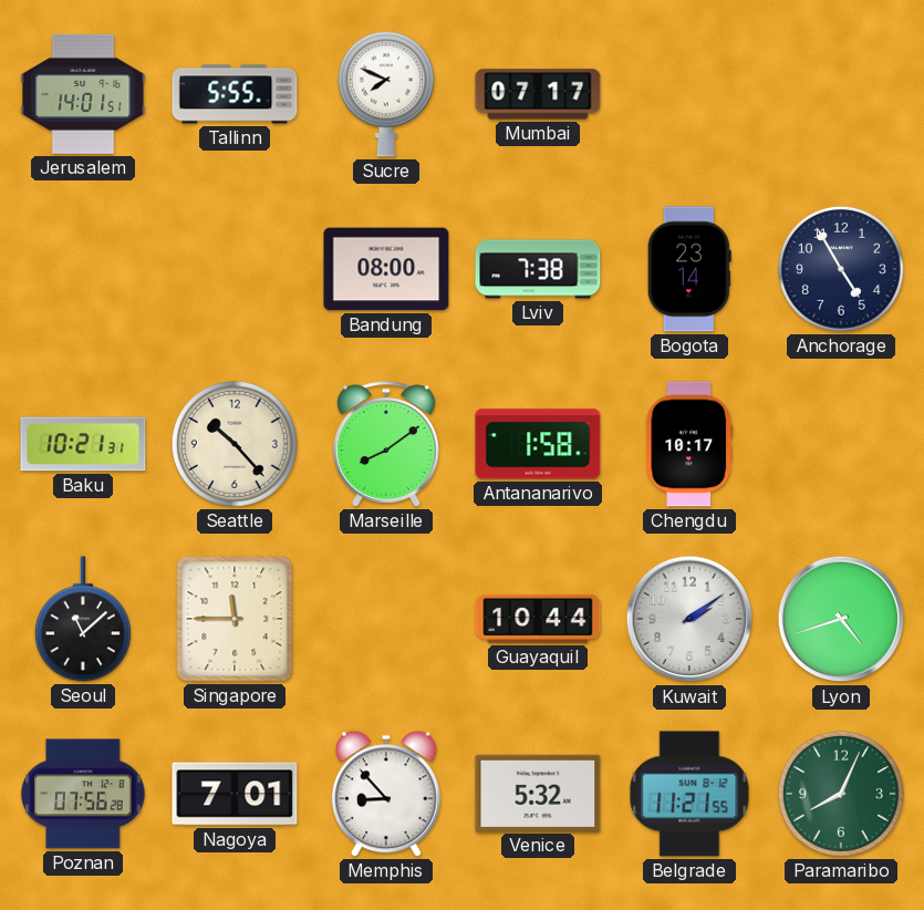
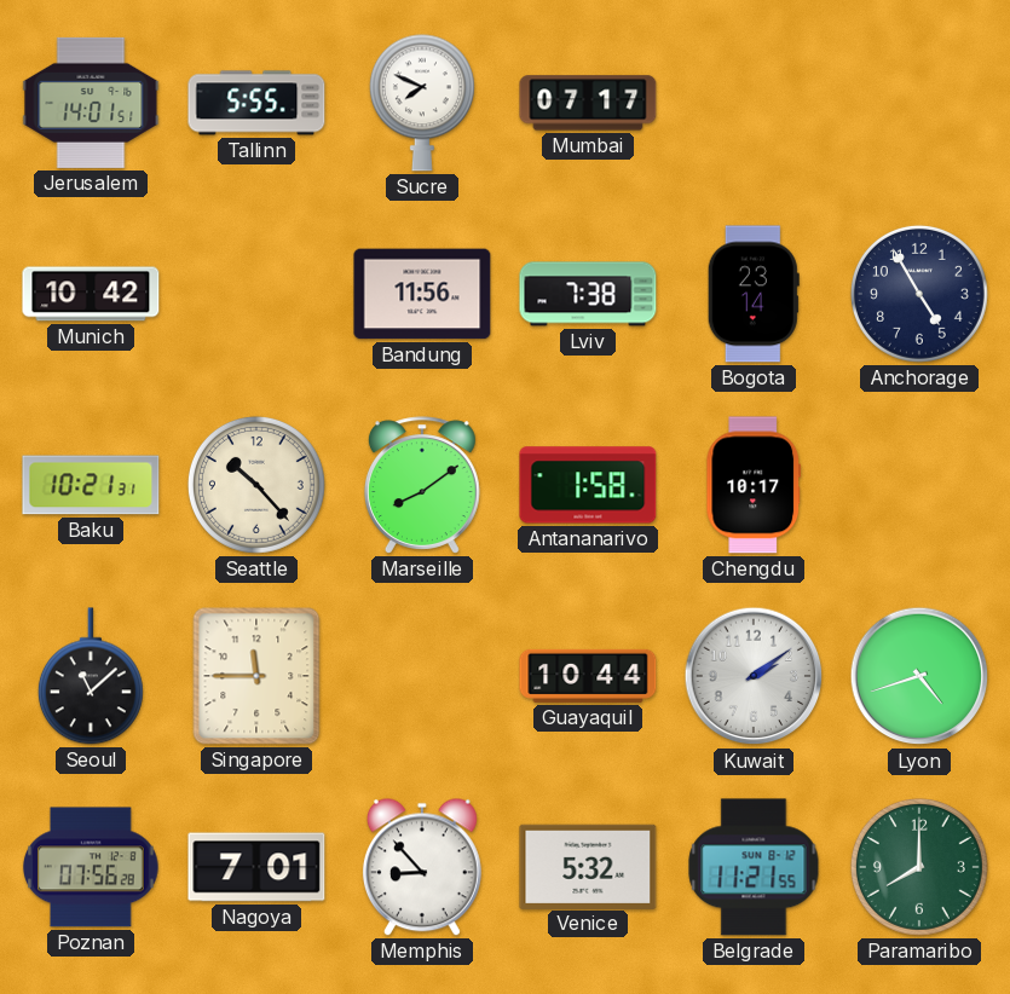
Munich: none -> 10:42
Bandung: 08:00 -> 11:56
Paramaribo: 8:04 -> 8:00
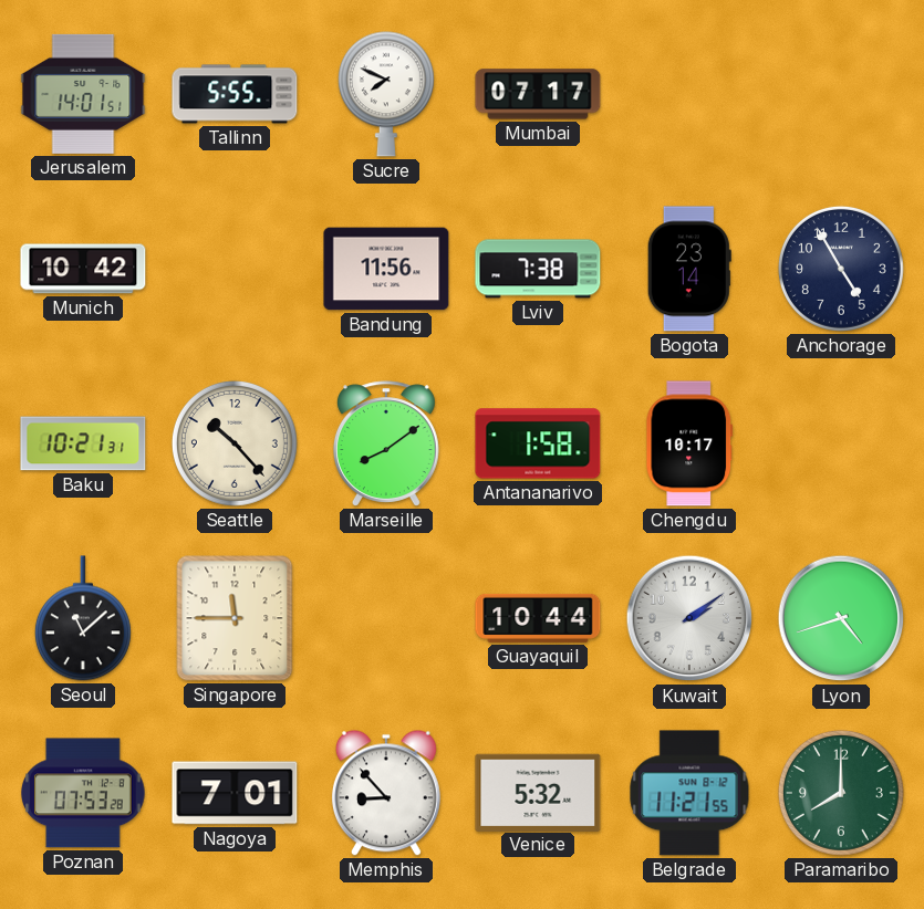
Poznan: 07:56 -> 07:53
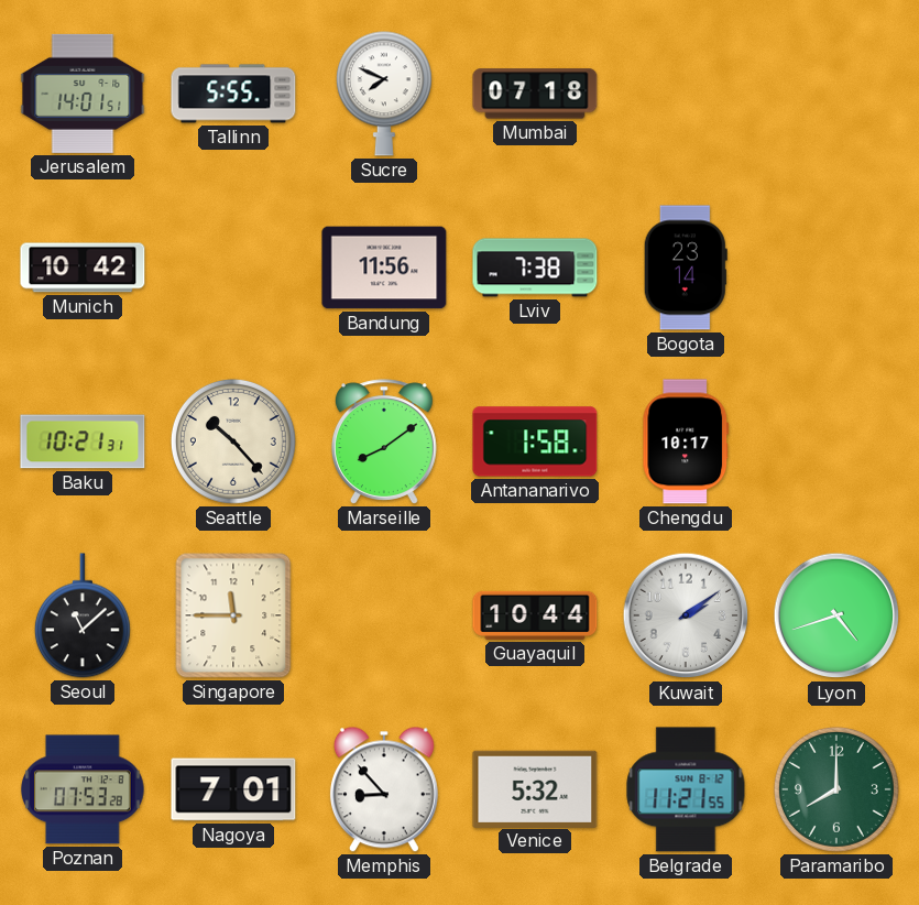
Mumbai: 07:17 -> 07:18
Anchorage: 4:55 -> none
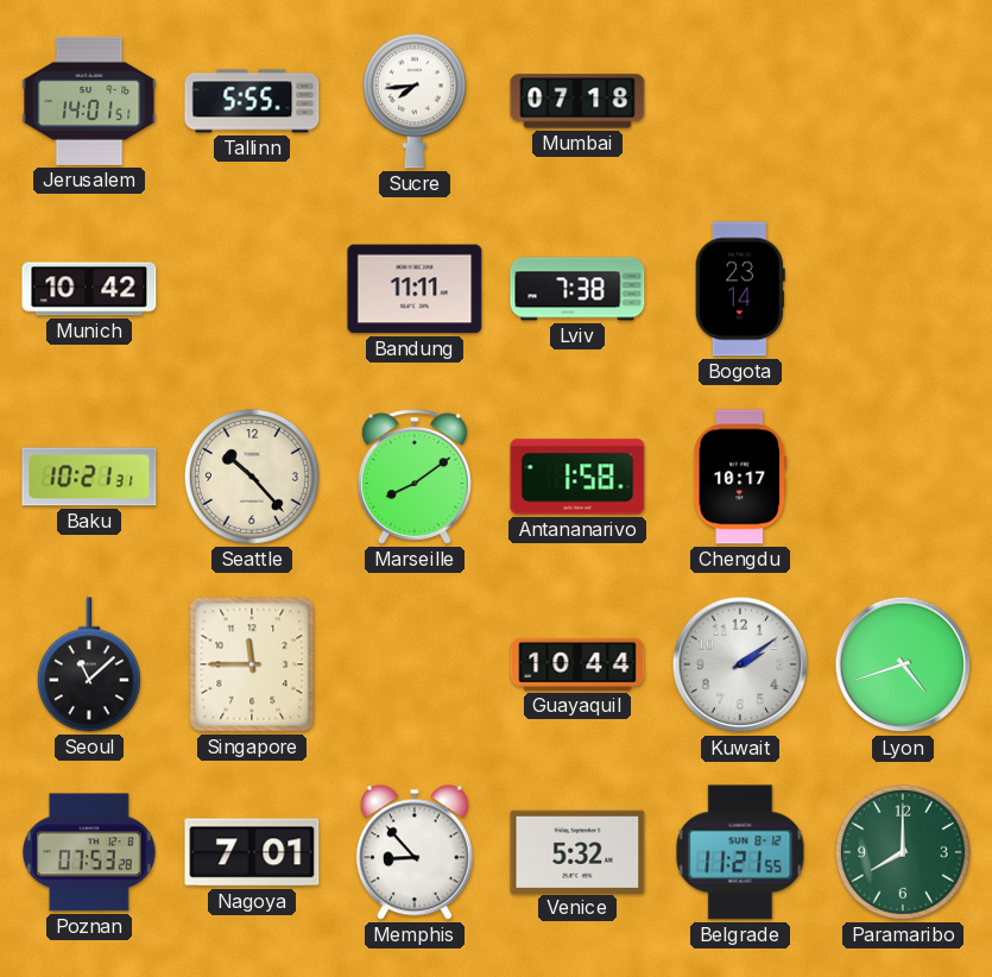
Sucre: 7:49 -> 7:44
Bandung: 11:56 -> 11:11
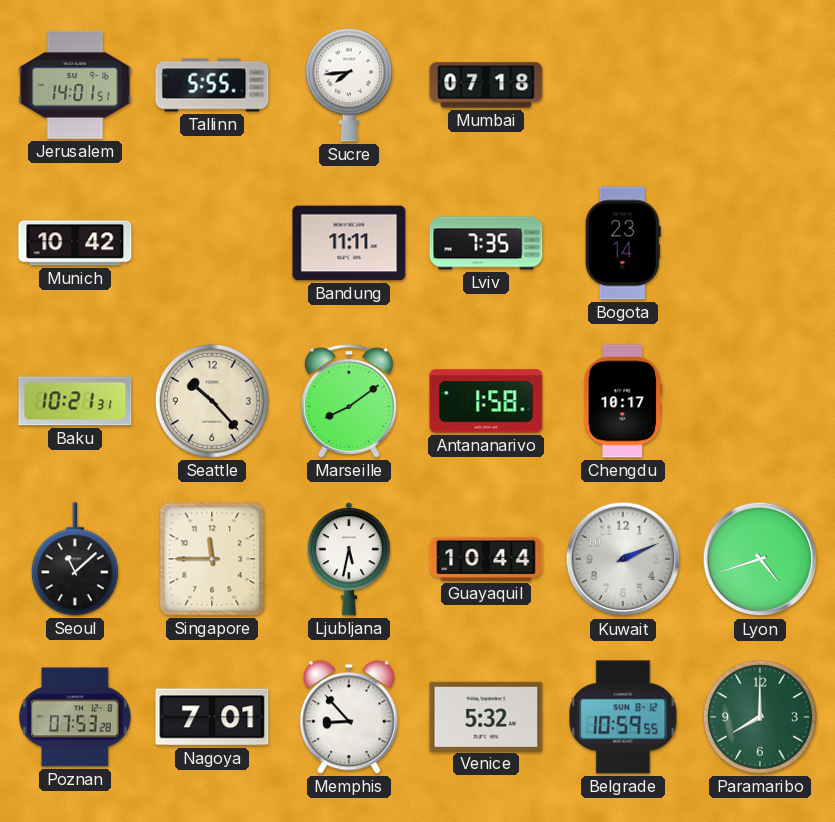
Lviv: 7:38 -> 7:35
Ljubljana: none -> 5:32
Kuwait: 2:09 -> 2:11
Belgrade: 11:21 -> 10:59
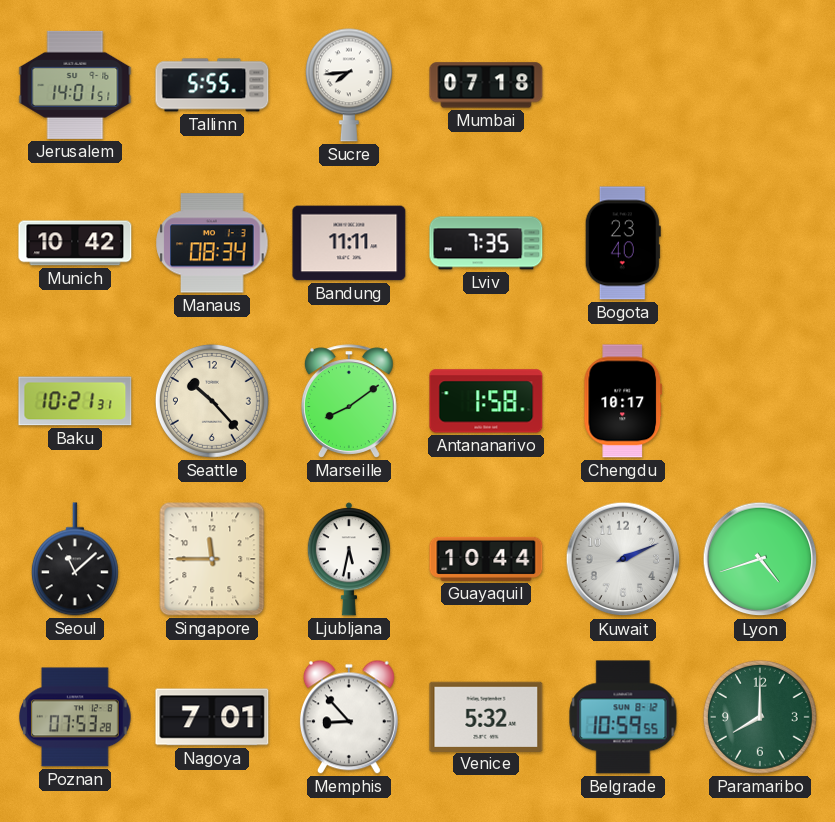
Manaus: none -> 08:34
Bogota: 23:14 -> 23:40
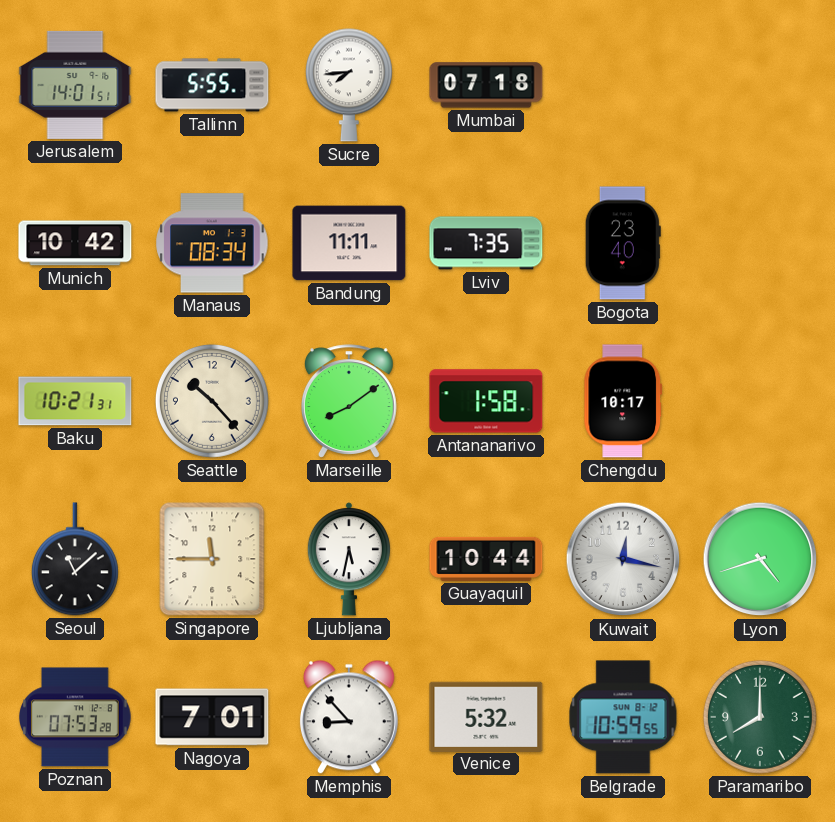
Kuwait: 2:11 -> 12:17
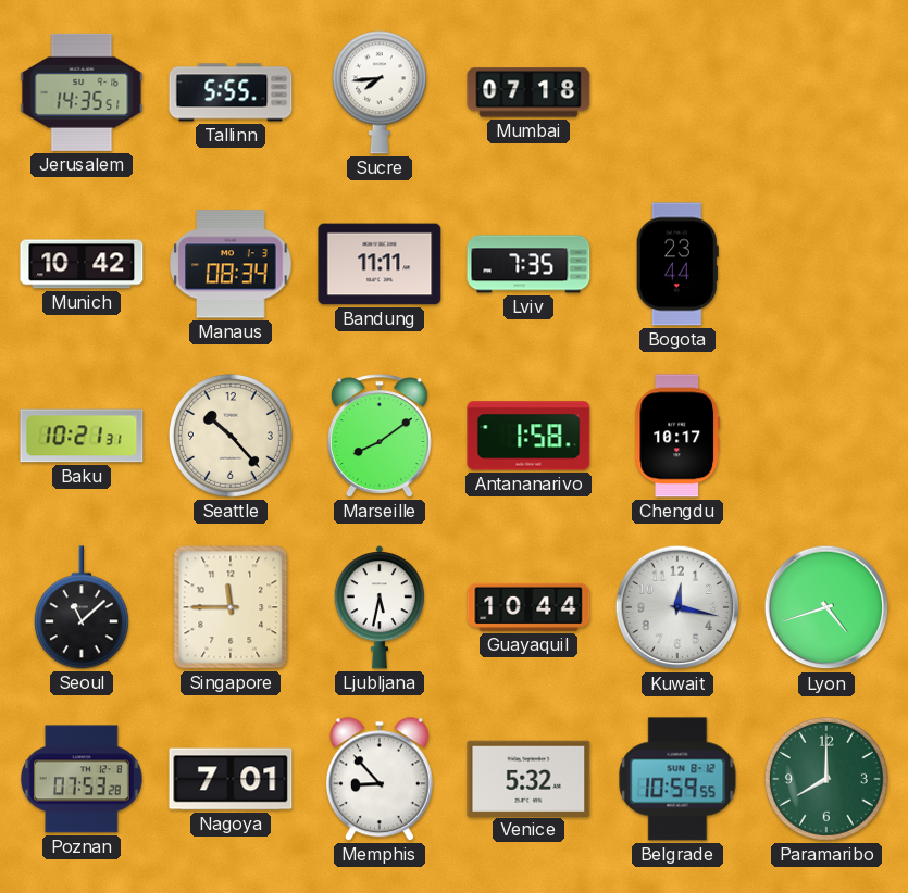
Jerusalem: 14:01 -> 14:35
Bogota: 23:40 -> 23:44
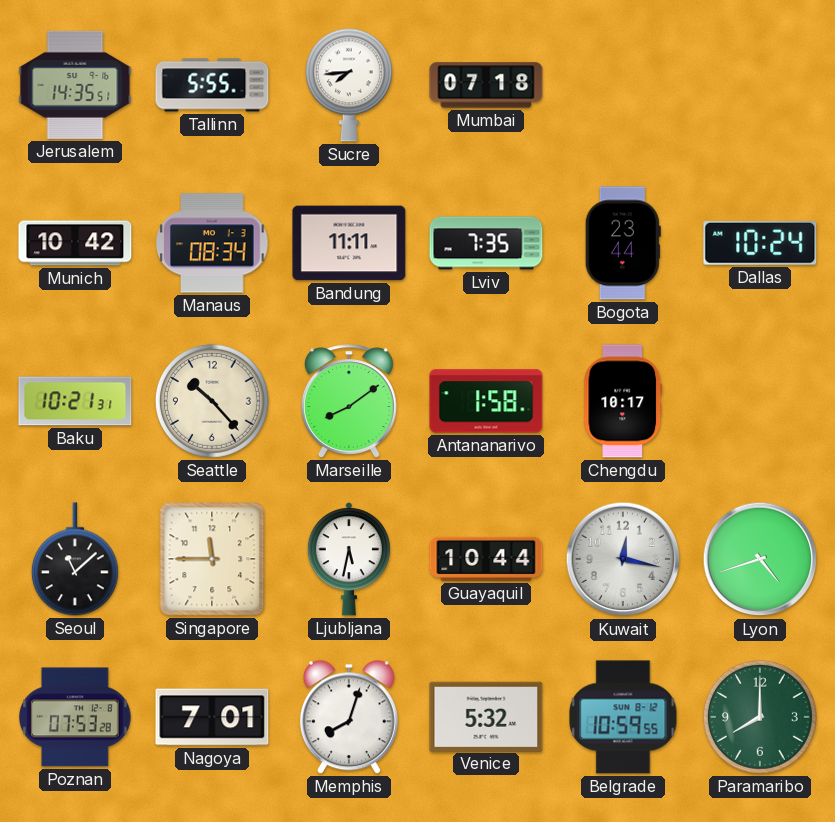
Dallas: none -> 10:24
Memphis: 8:53 -> 8:03
